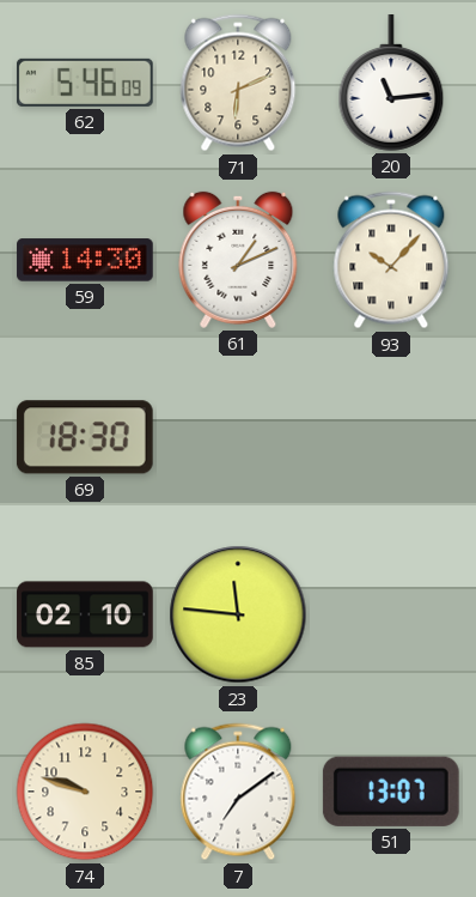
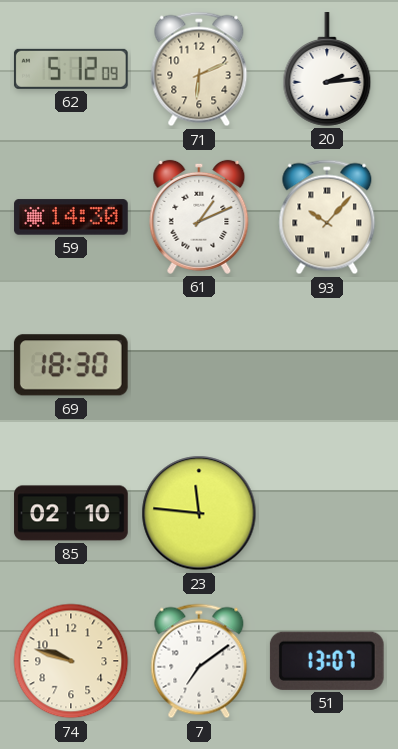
62: 5:46 -> 5:12
20: 11:14 -> 2:14
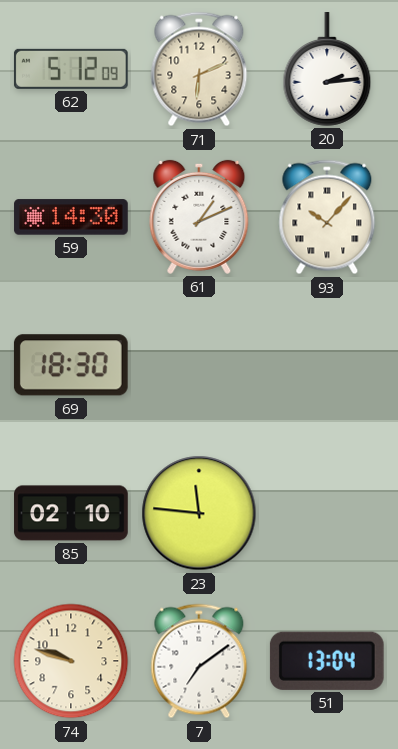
51: 13:07 -> 13:04
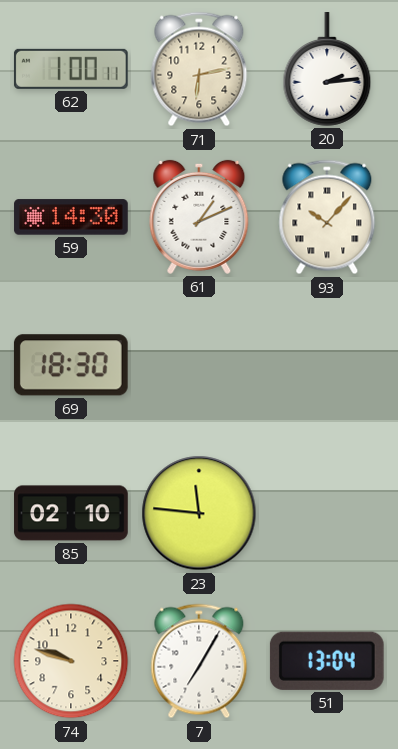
62: 5:12 -> 1:00
71: 6:11 -> 6:13
7: 7:09 -> 7:05
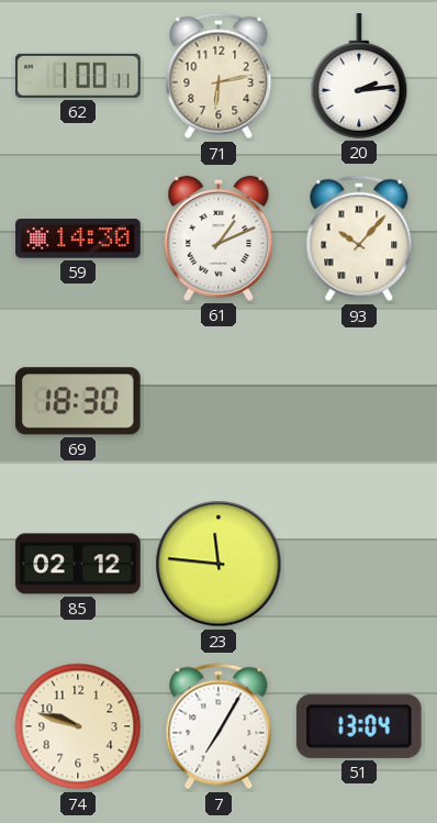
85: 02:10 -> 02:12
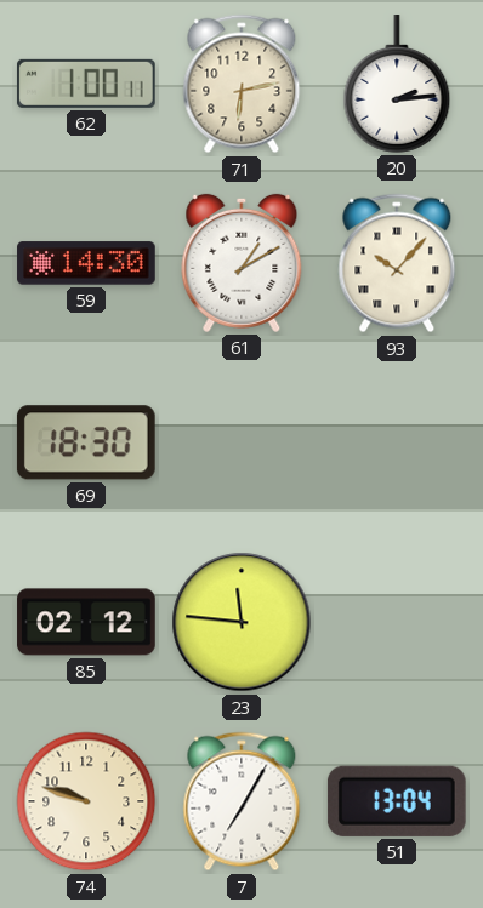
61: 1:11 -> 1:10
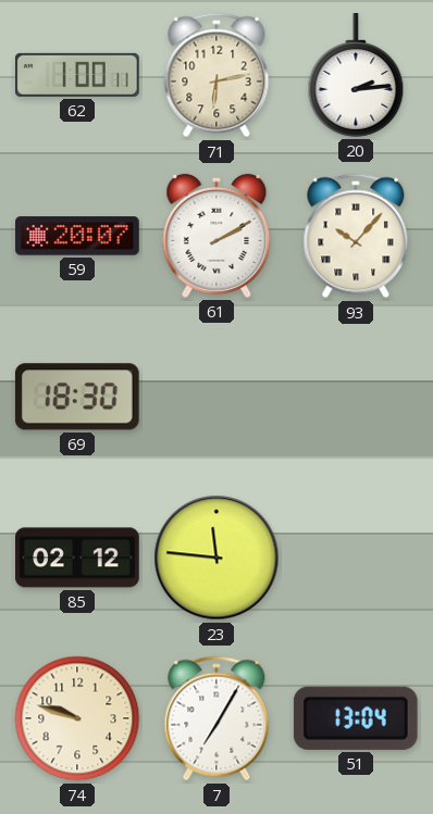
59: 14:30 -> 20:07
61: 1:10 -> 2:10
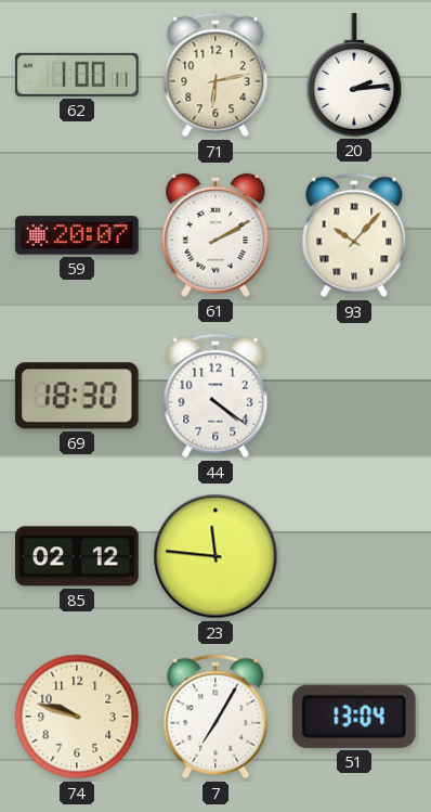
44: none -> 4:21
